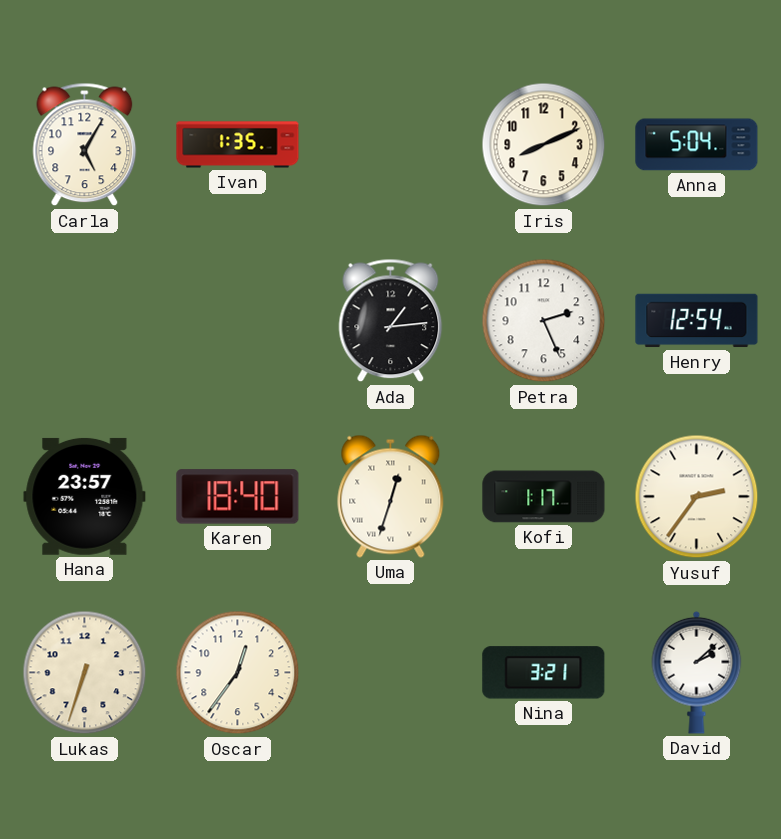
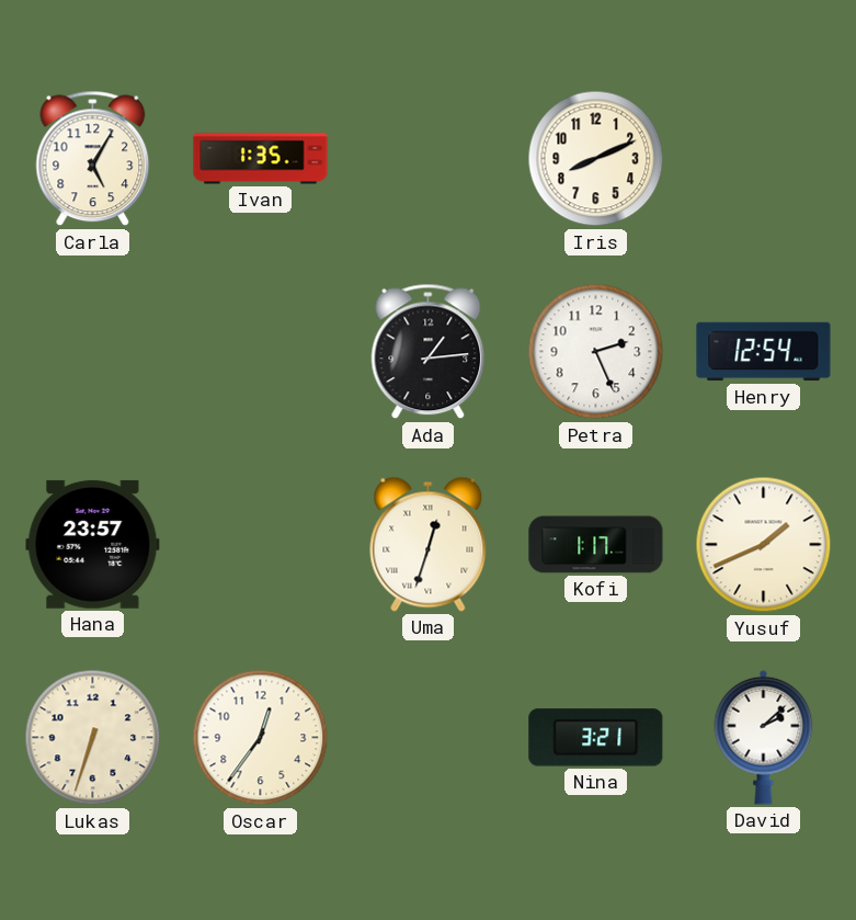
Anna: 5:04 -> none
Karen: 18:40 -> none
Yusuf: 2:36 -> 1:41
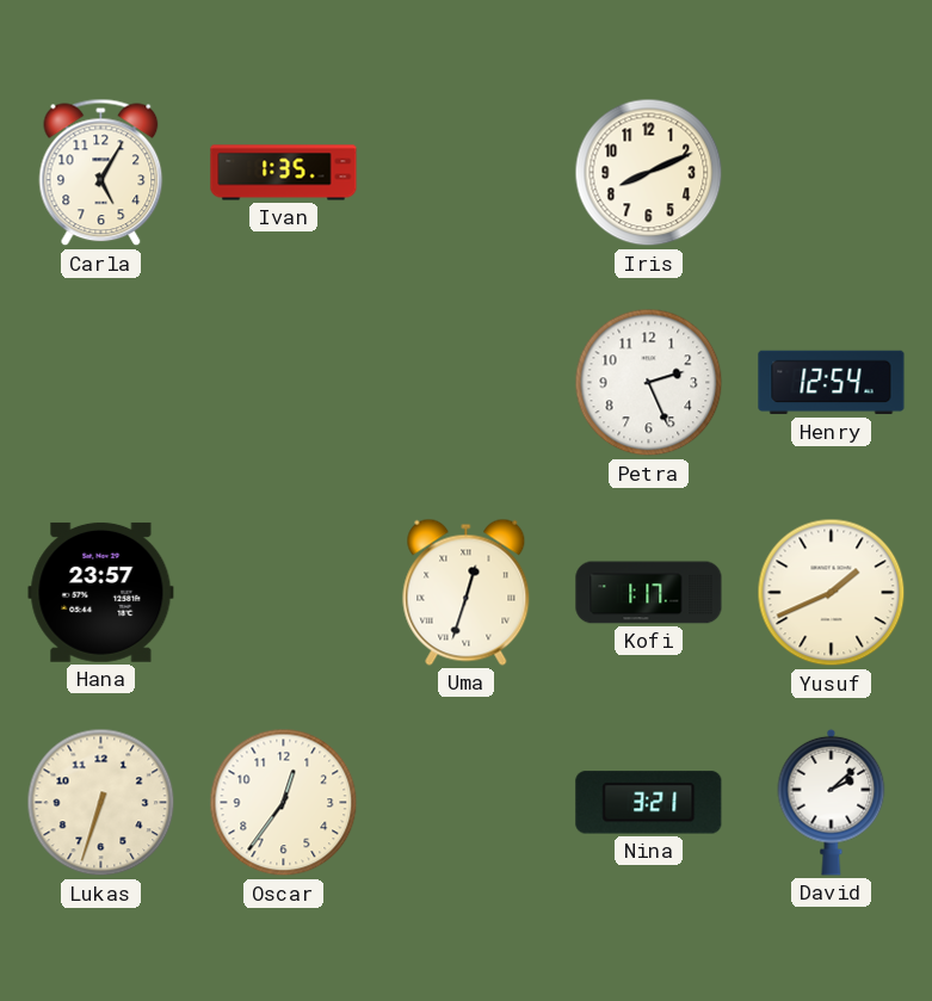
Ada: 1:14 -> none
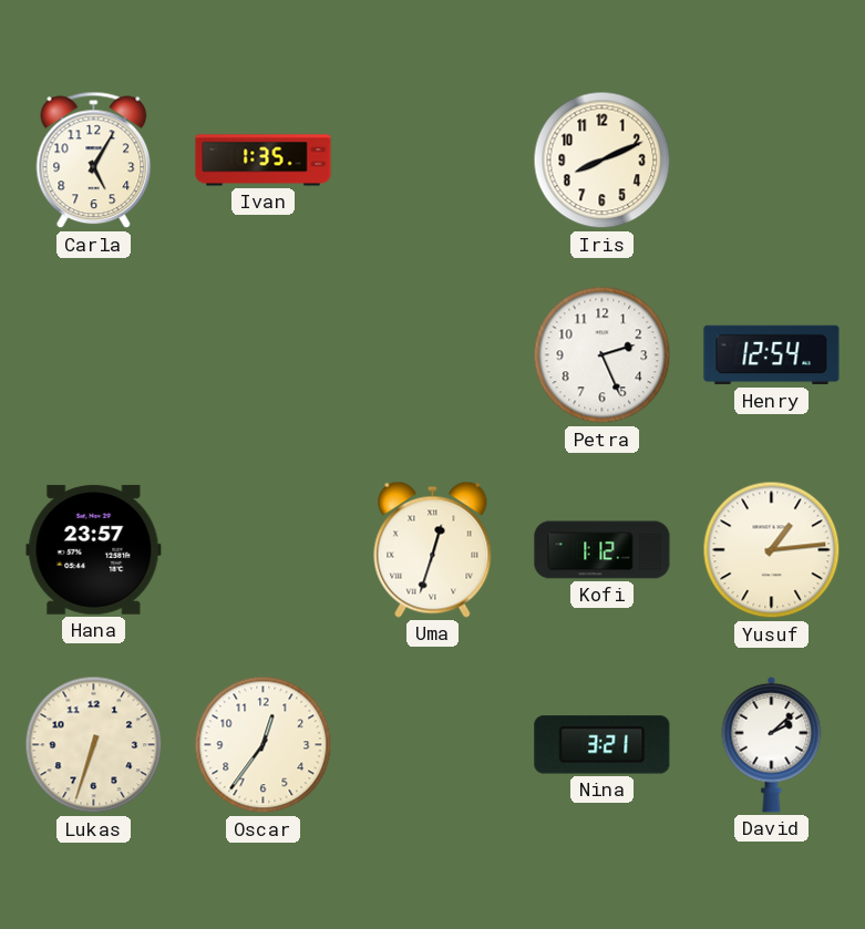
Kofi: 1:17 -> 1:12
Yusuf: 1:41 -> 1:14
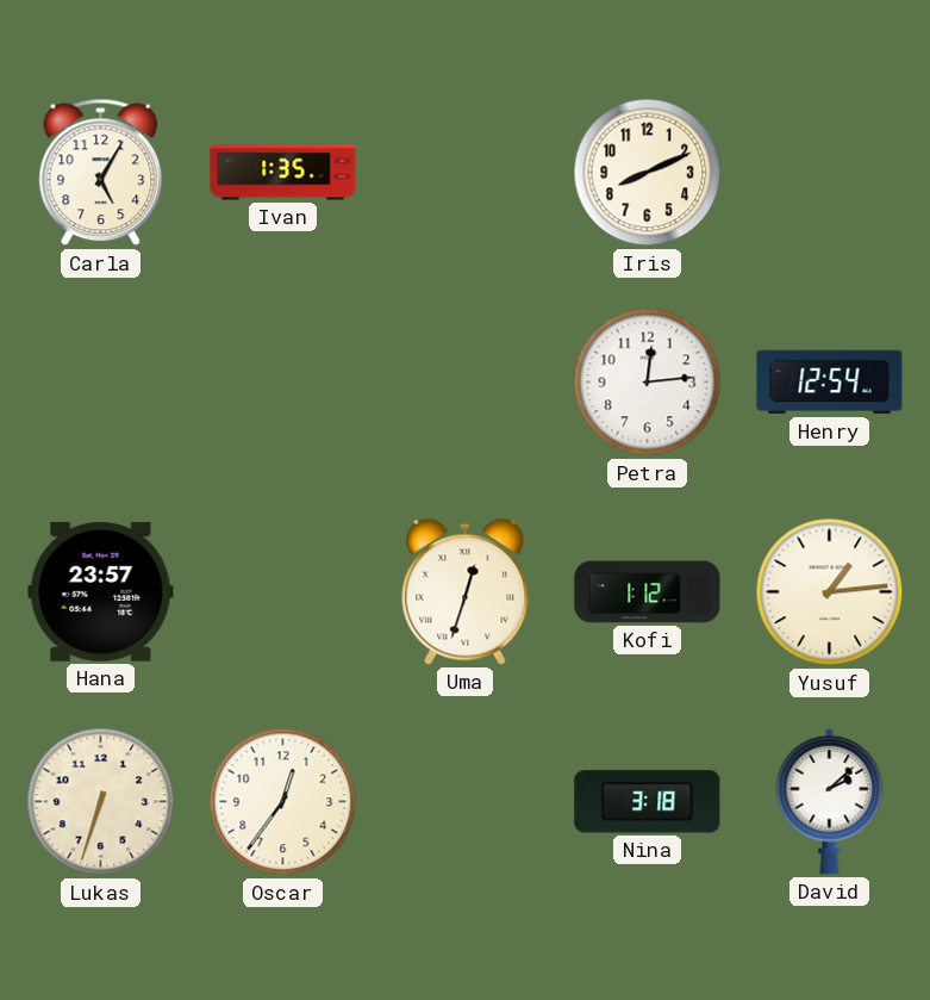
Petra: 2:26 -> 12:14
Nina: 3:21 -> 3:18
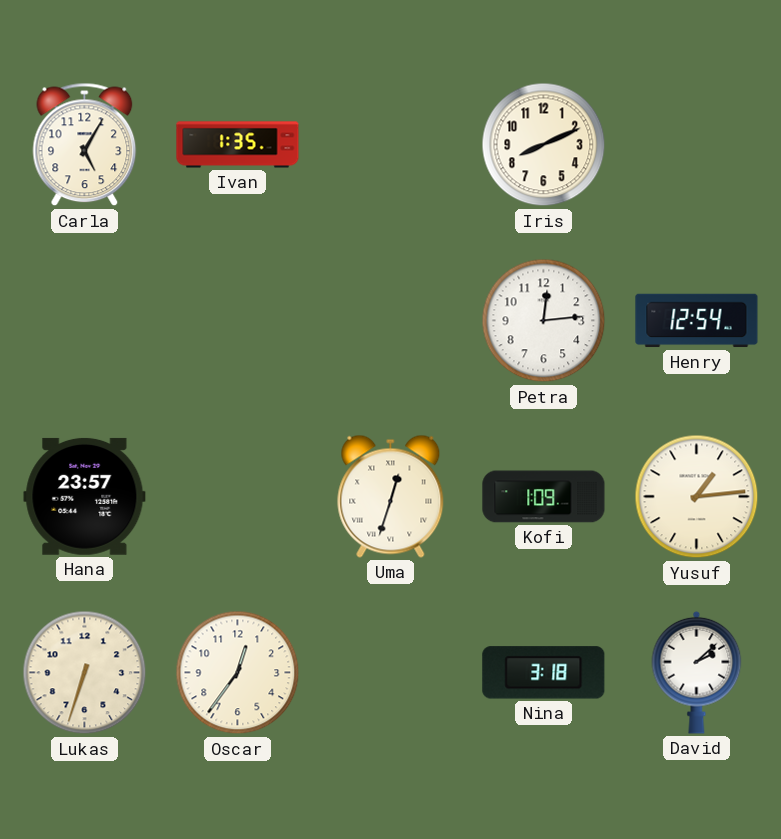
Kofi: 1:12 -> 1:09
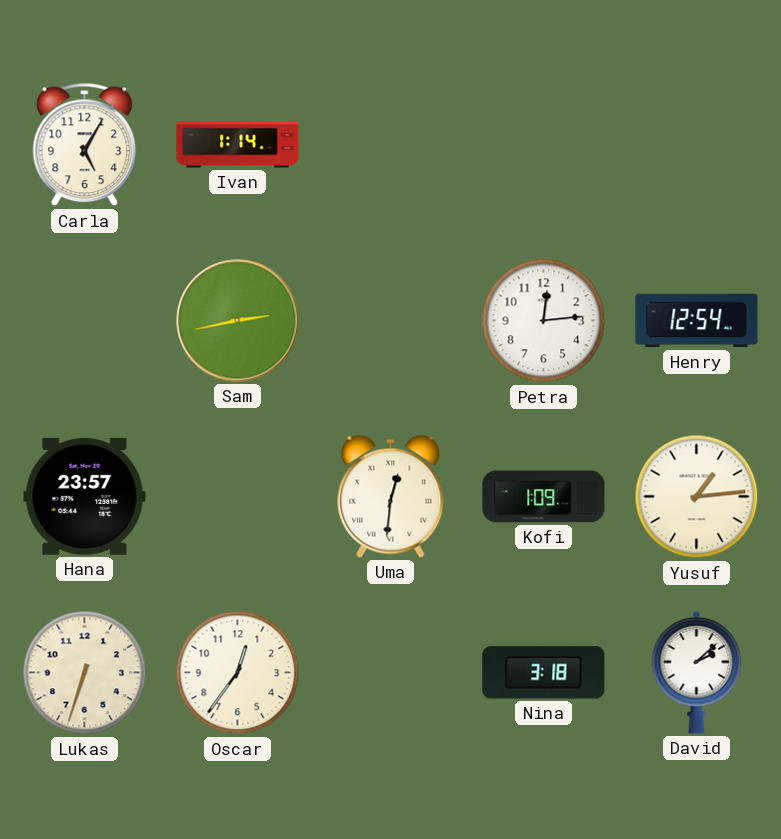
Ivan: 1:35 -> 1:14
Iris: 8:11 -> none
Sam: none -> 2:43
Uma: 12:33 -> 12:31
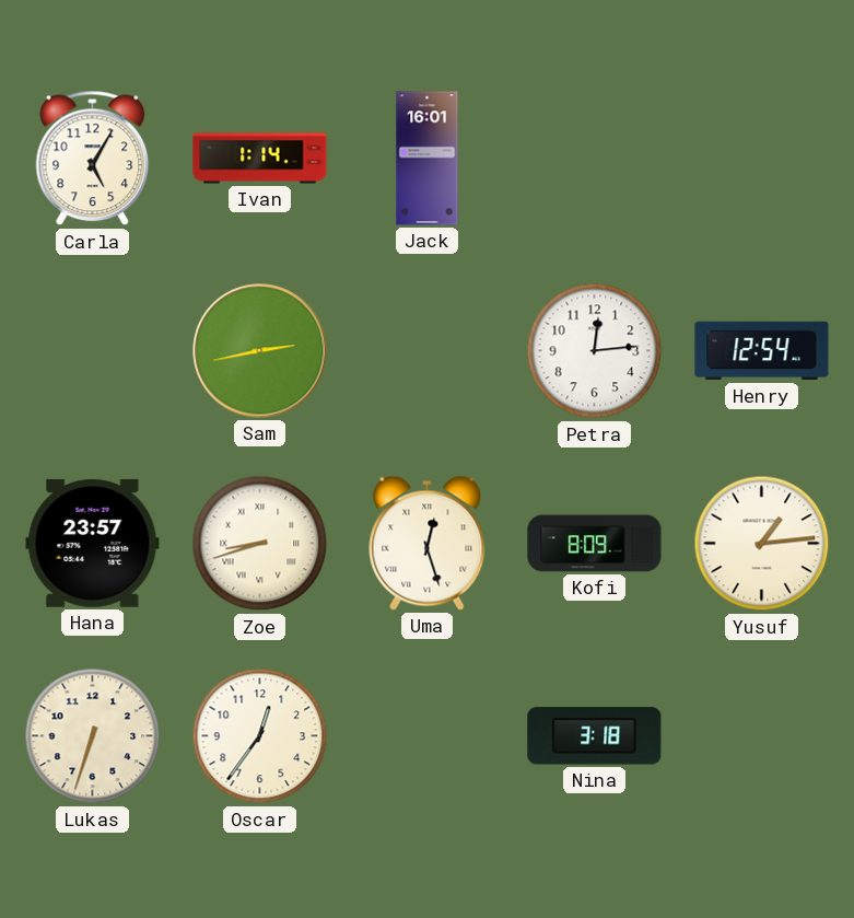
Jack: none -> 16:01
Zoe: none -> 8:42
Uma: 12:31 -> 12:27
Kofi: 1:09 -> 8:09
David: 2:08 -> none
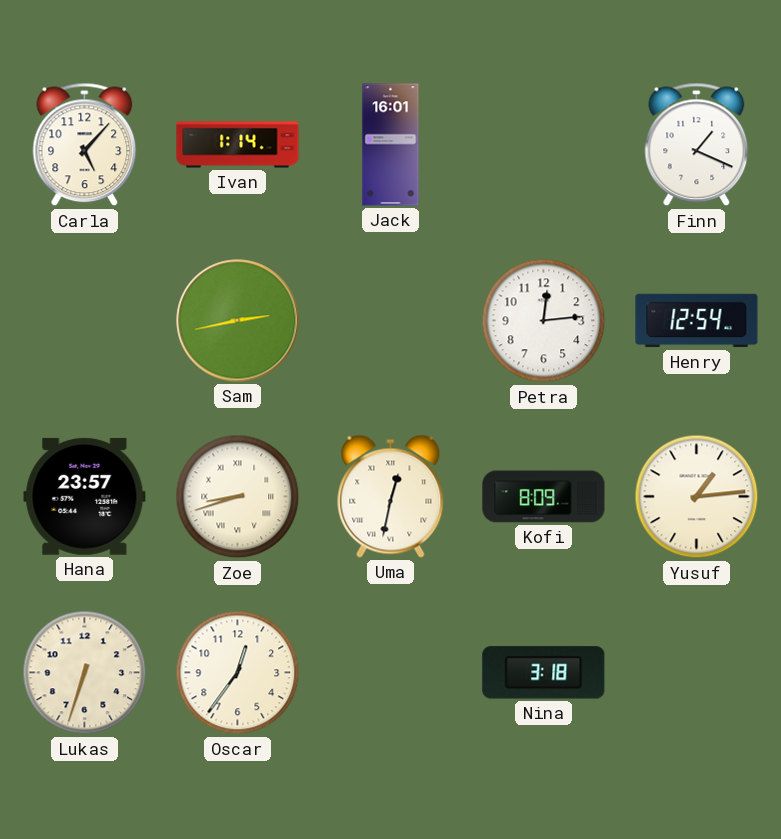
Carla: 5:05 -> 5:07
Finn: none -> 1:19
Uma: 12:27 -> 12:32
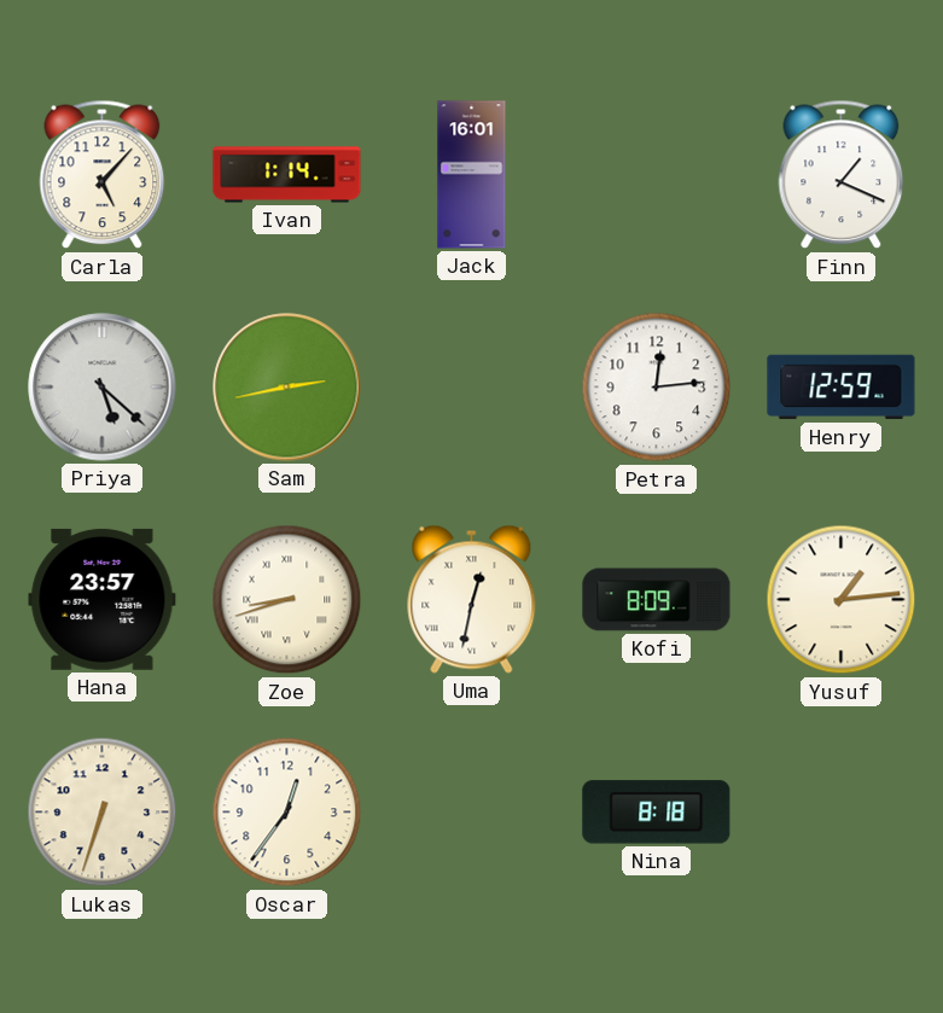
Priya: none -> 5:22
Henry: 12:54 -> 12:59
Nina: 3:18 -> 8:18
